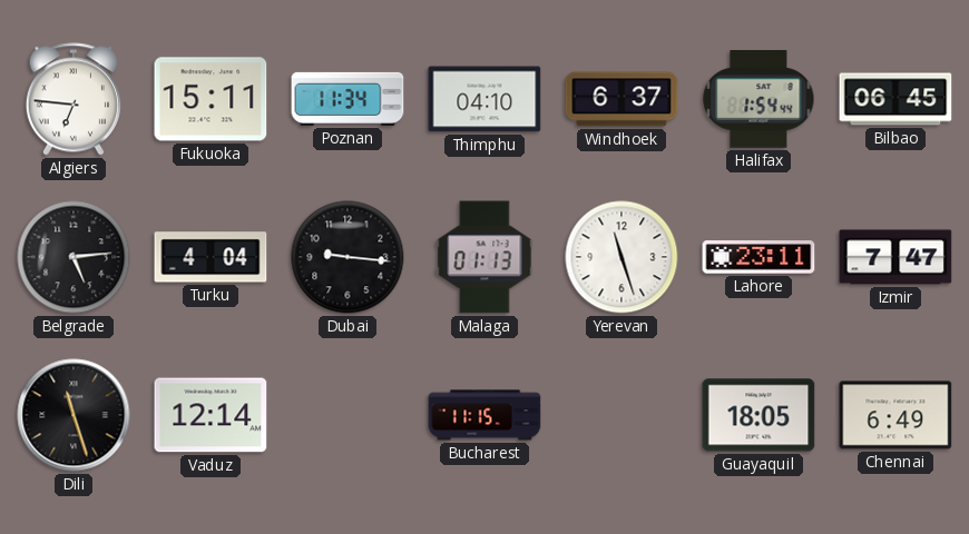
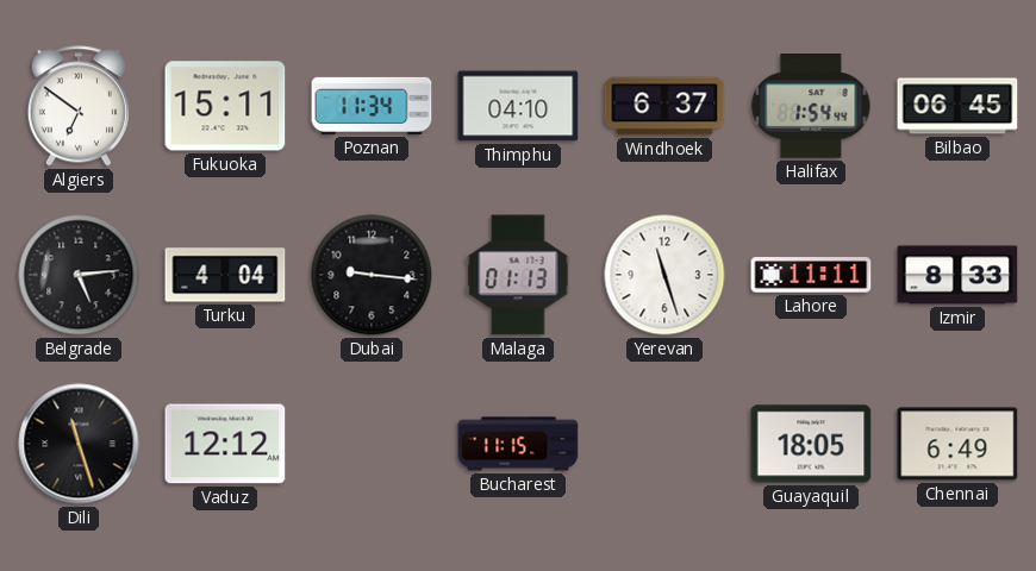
Algiers: 6:46 -> 6:51
Lahore: 23:11 -> 11:11
Izmir: 7:47 -> 8:33
Vaduz: 12:14 -> 12:12
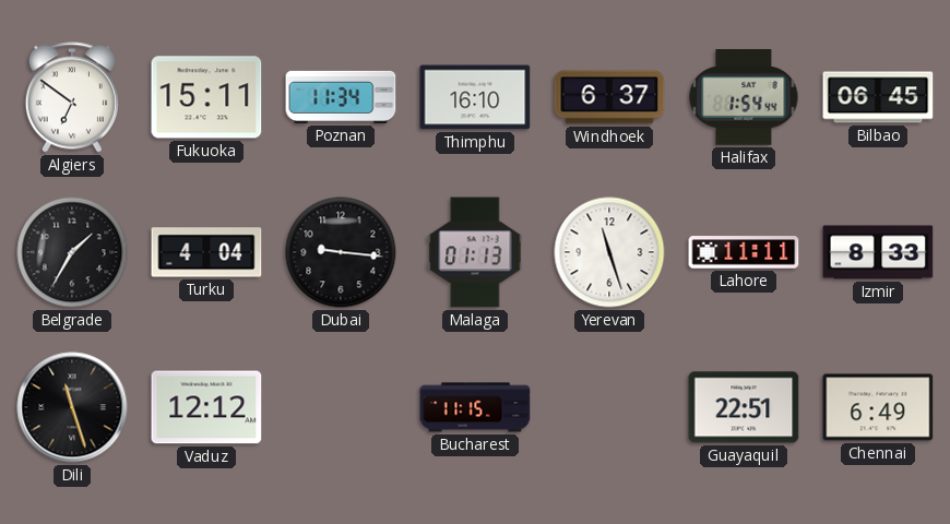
Thimphu: 04:10 -> 16:10
Belgrade: 5:14 -> 1:35
Guayaquil: 18:05 -> 22:51
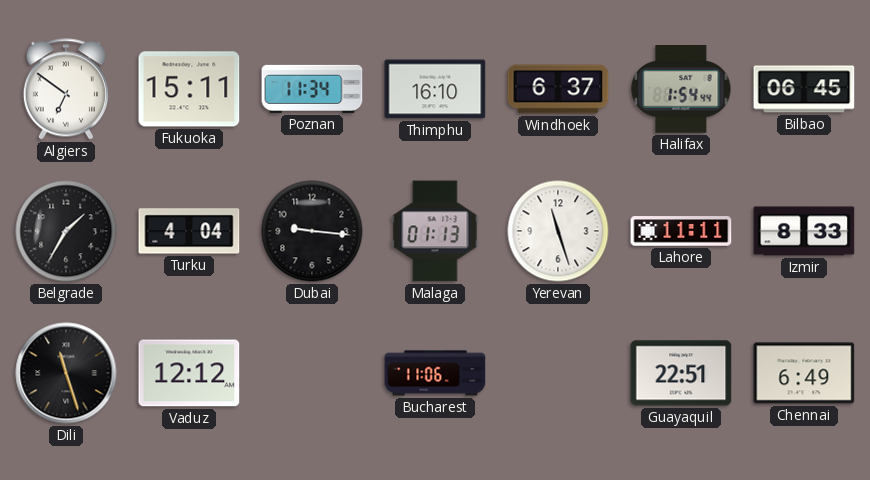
Bucharest: 11:15 -> 11:06
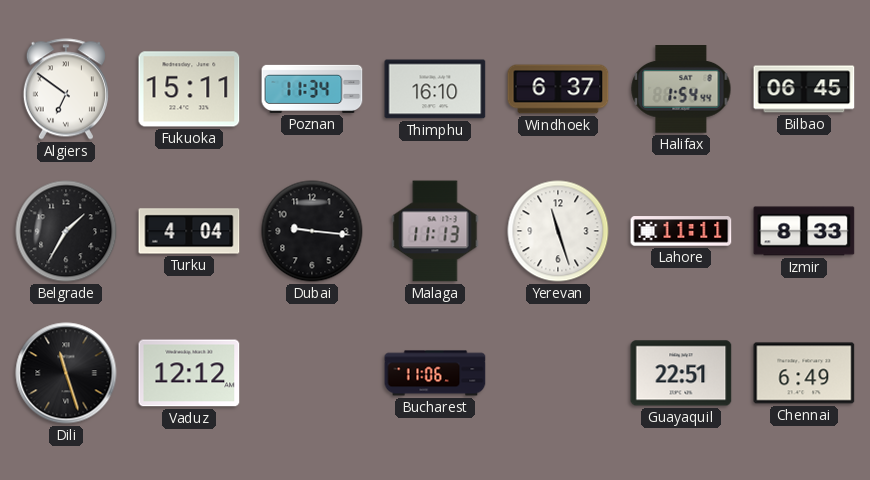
Malaga: 01:13 -> 11:13
